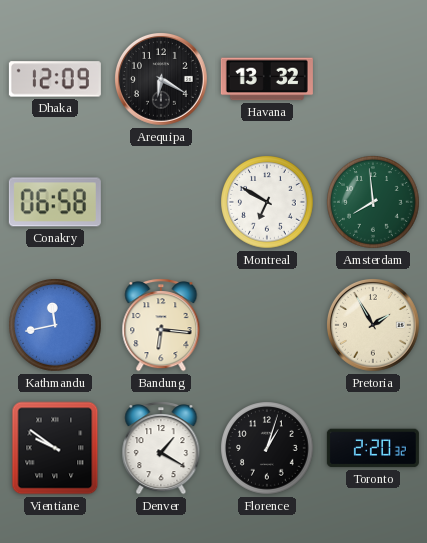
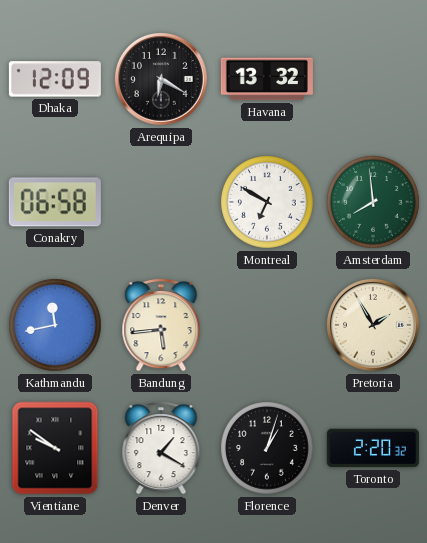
Bandung: 6:16 -> 5:44
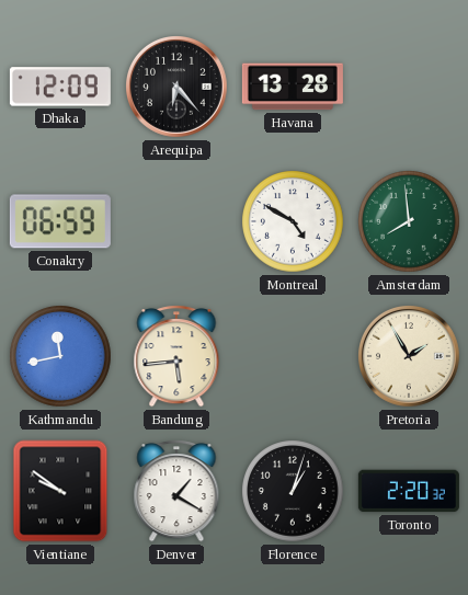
Arequipa: 6:20 -> 6:23
Havana: 13:32 -> 13:28
Conakry: 06:58 -> 06:59
Montreal: 6:50 -> 4:50
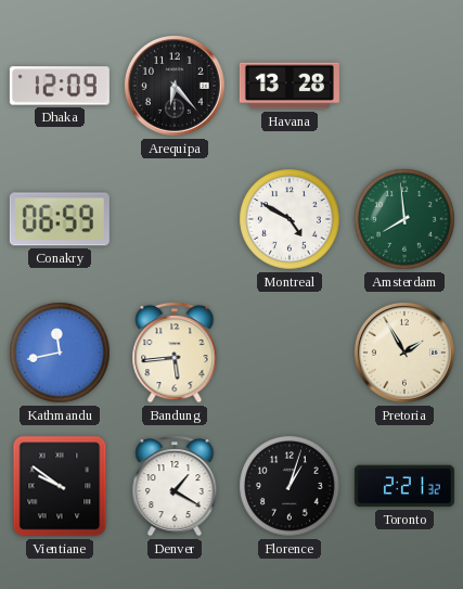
Toronto: 2:20 -> 2:21
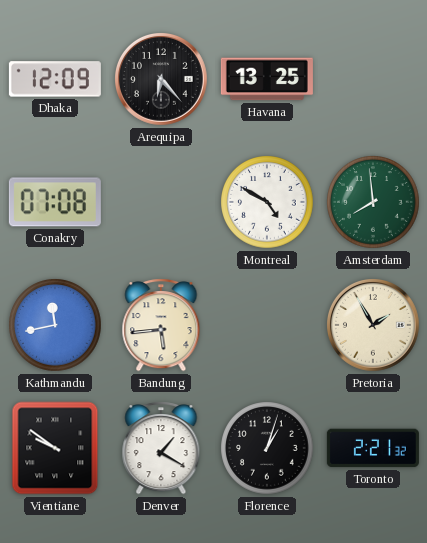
Havana: 13:28 -> 13:25
Conakry: 06:59 -> 07:08
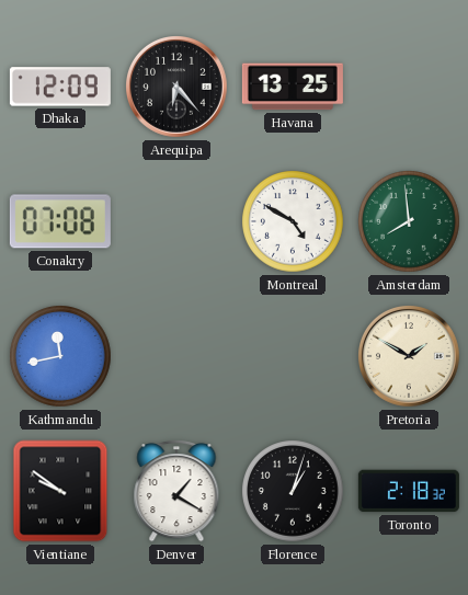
Bandung: 5:44 -> none
Pretoria: 1:55 -> 1:50
Toronto: 2:21 -> 2:18
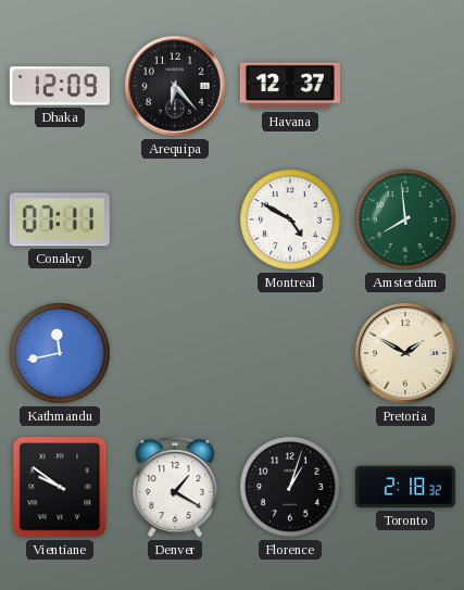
Havana: 13:25 -> 12:37
Conakry: 07:08 -> 07:11
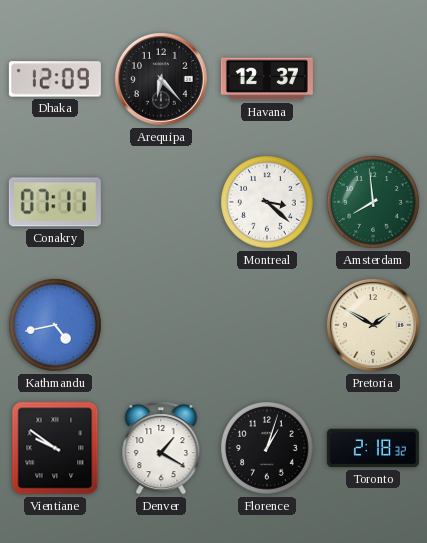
Montreal: 4:50 -> 3:22
Kathmandu: 11:43 -> 4:43
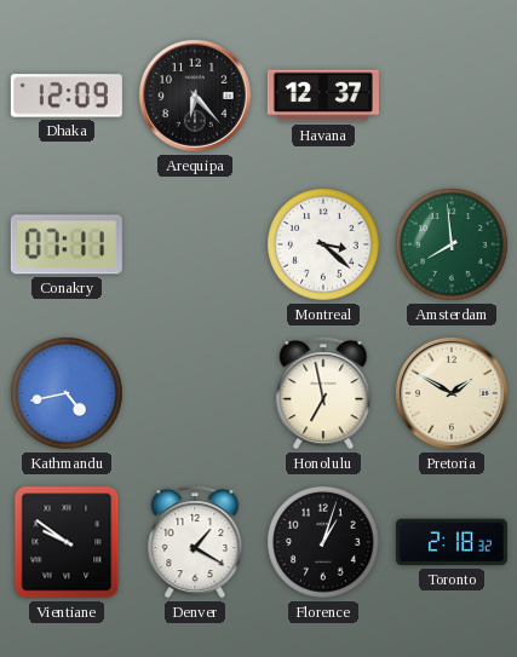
Honolulu: none -> 6:58
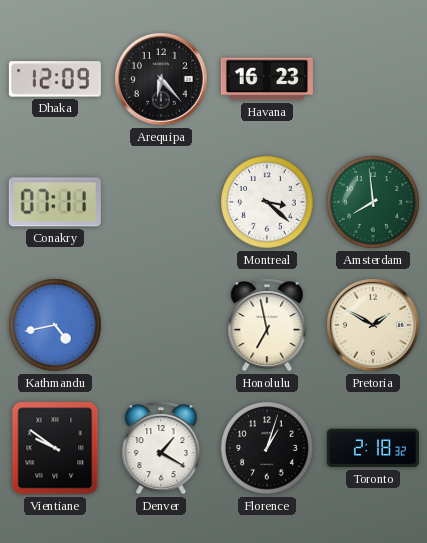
Havana: 12:37 -> 16:23
